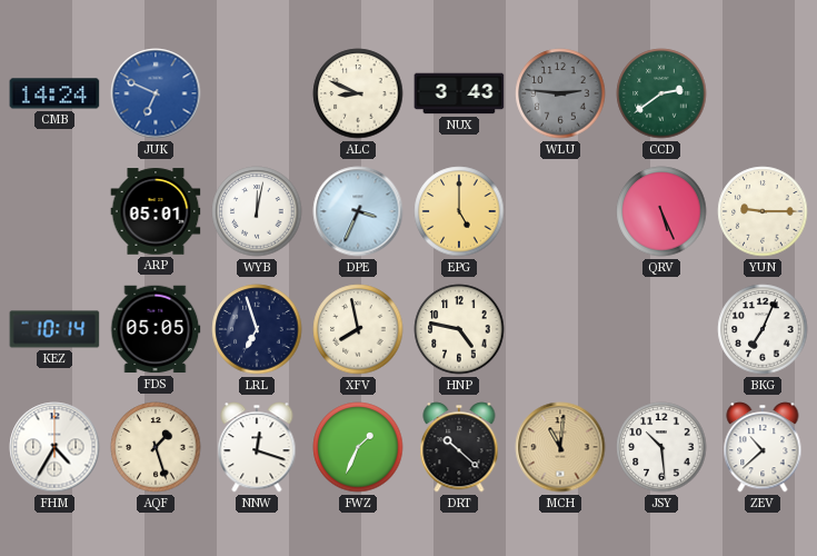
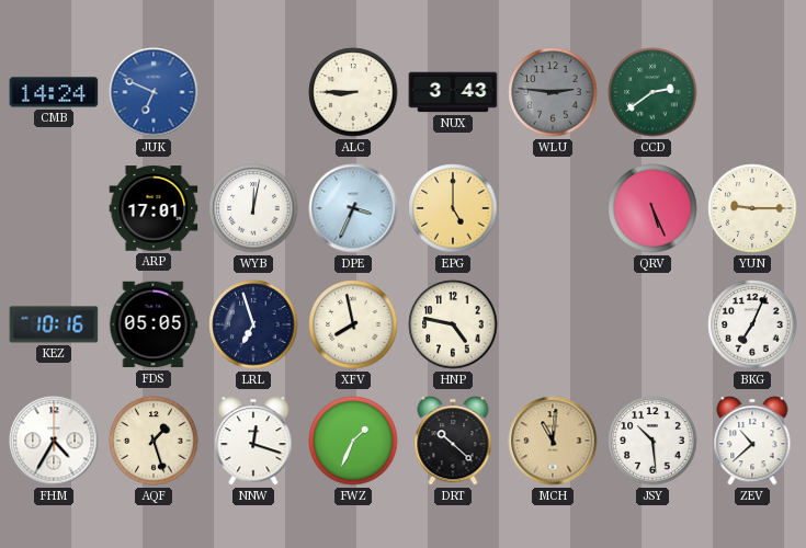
ALC: 8:49 -> 8:45
ARP: 05:01 -> 17:01
KEZ: 10:14 -> 10:16
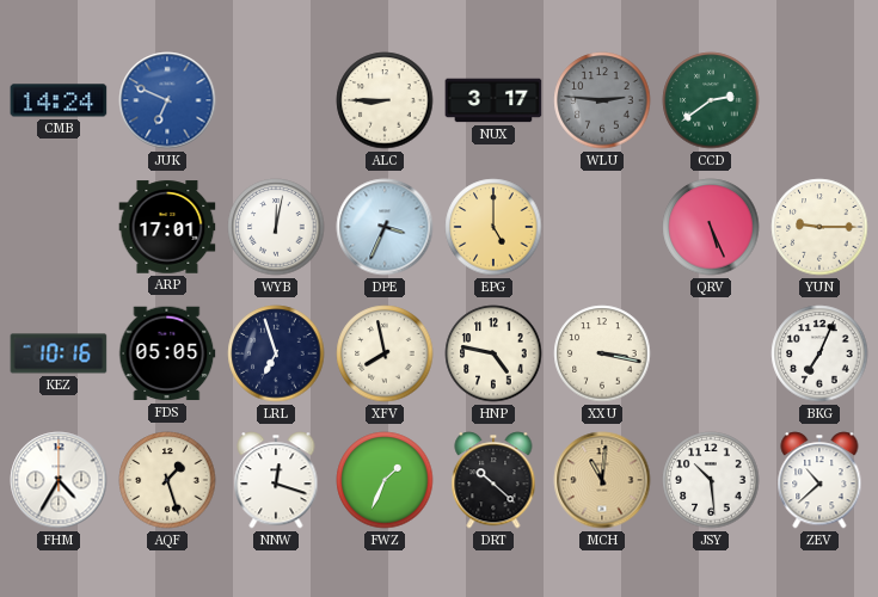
NUX: 3:43 -> 3:17
XXU: none -> 3:17
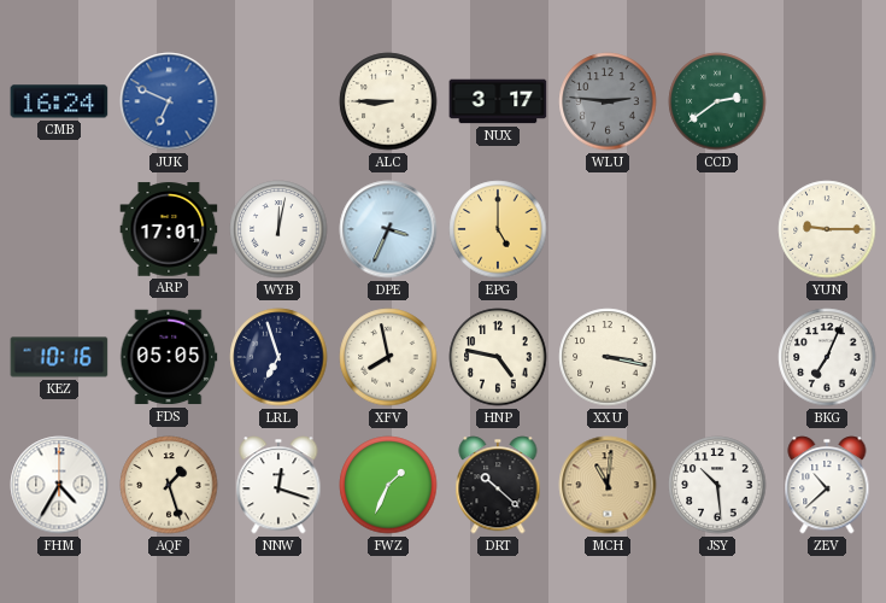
CMB: 14:24 -> 16:24
QRV: 5:26 -> none
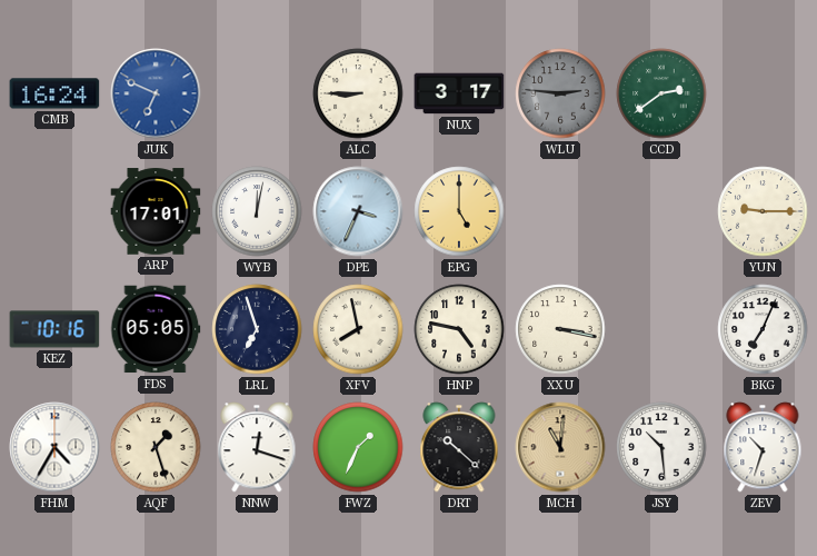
ZEV: 10:38 -> 10:33
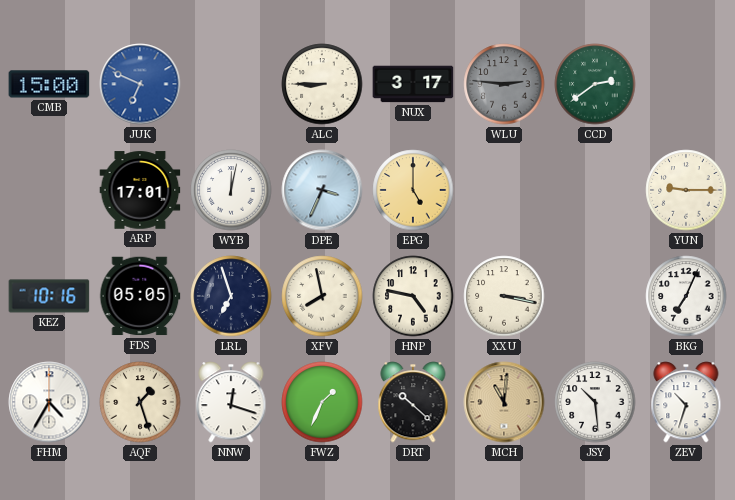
CMB: 16:24 -> 15:00
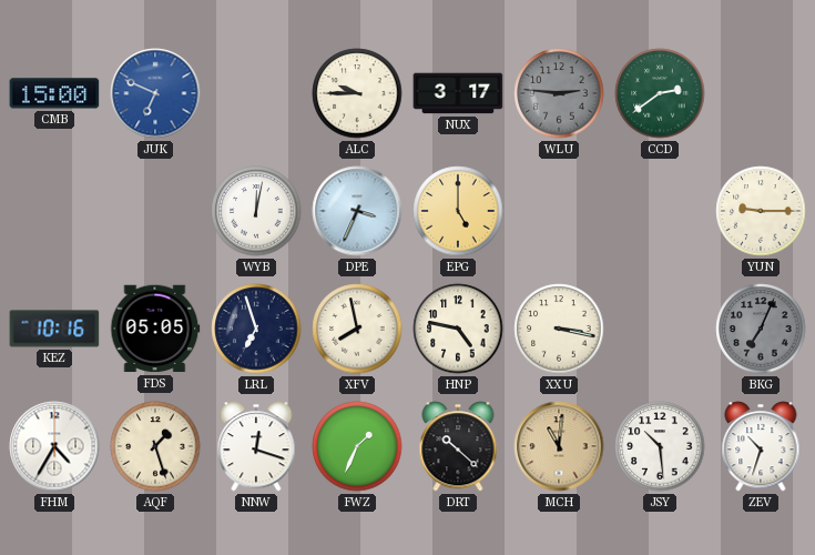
ALC: 8:45 -> 9:45
ARP: 17:01 -> none
BKG dial: white -> grey
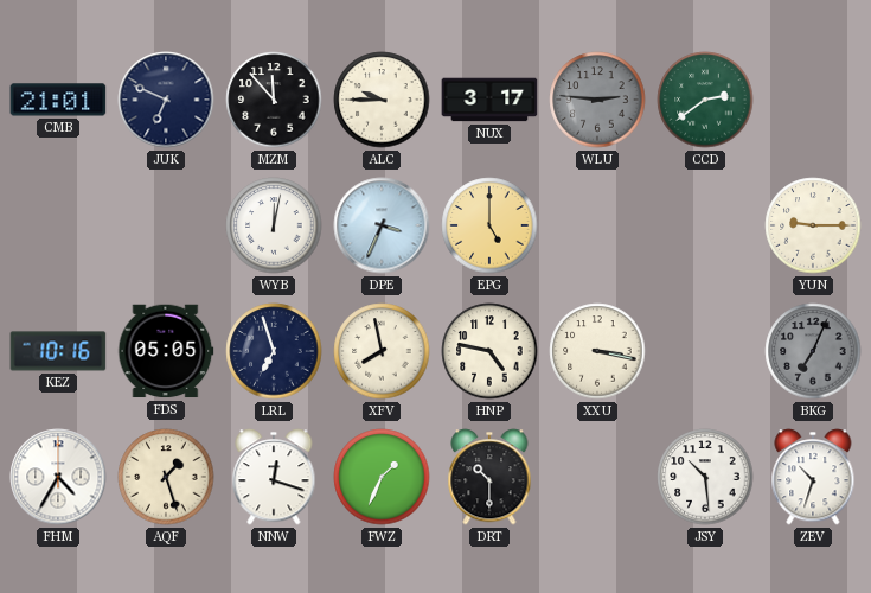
CMB: 15:00 -> 21:01
JUK dial: blue -> navy
MZM: none -> 11:53
DRT: 10:22 -> 10:30
MCH: 11:01 -> none
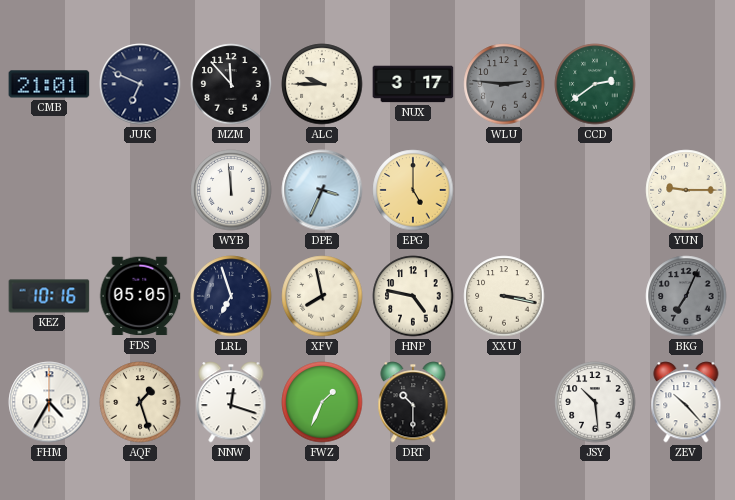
WYB: 12:02 -> 11:59
ZEV: 10:33 -> 10:23
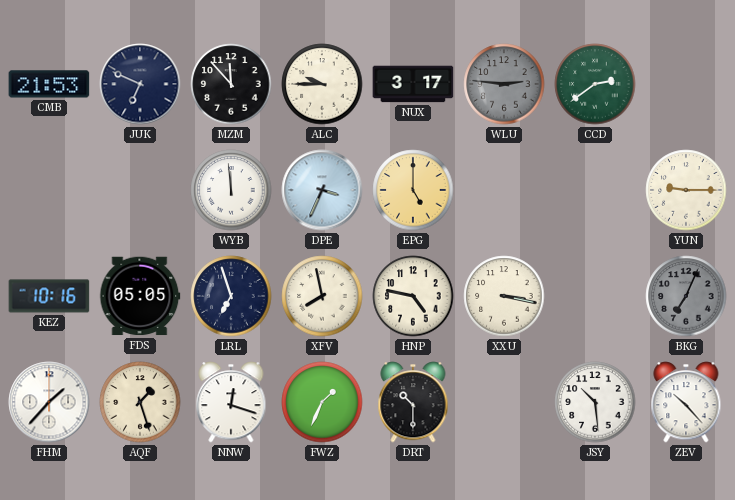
CMB: 21:01 -> 21:53
FHM: 4:35 -> 1:37
